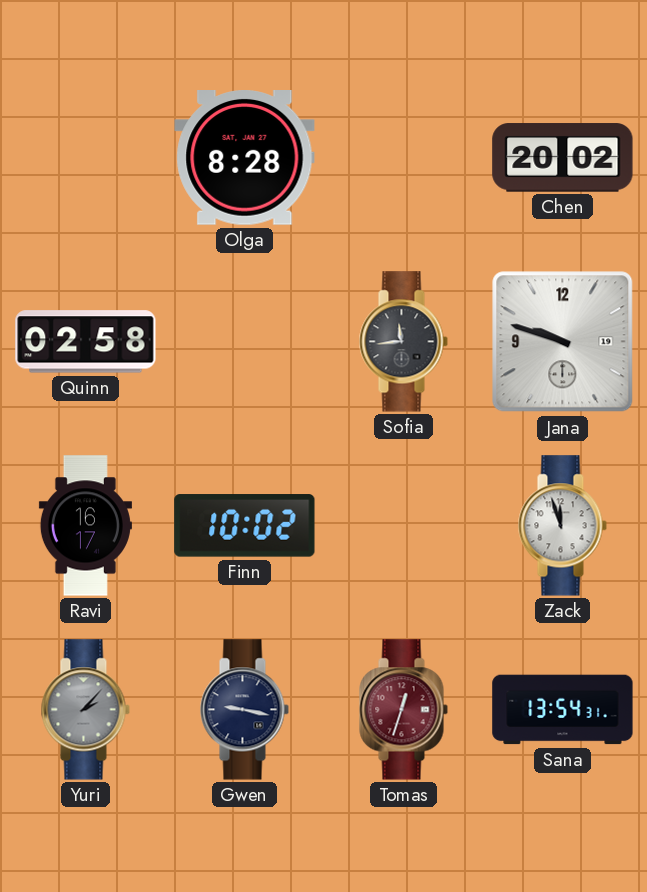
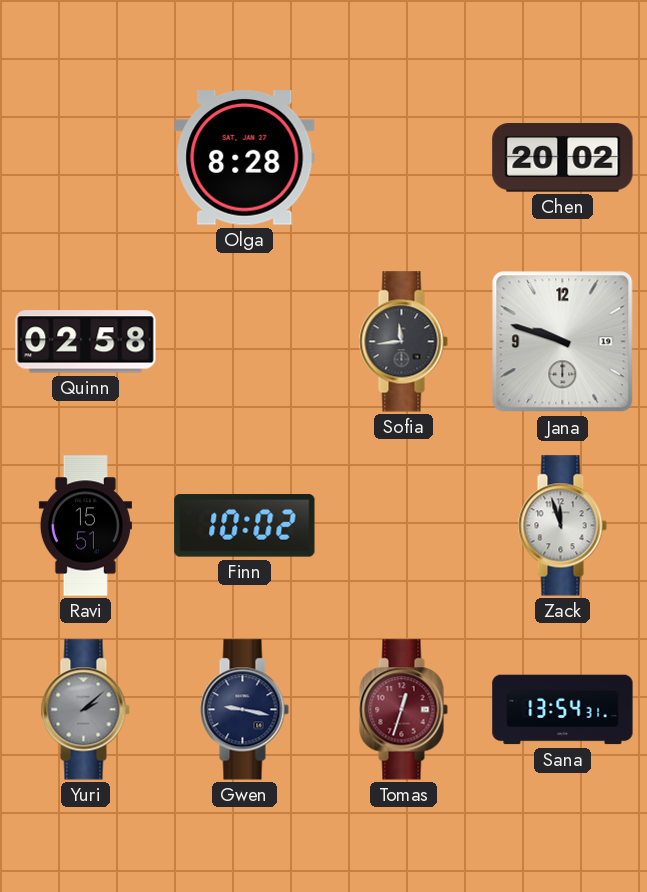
Ravi: 16:17 -> 15:51
Yuri: 2:07 -> 2:08
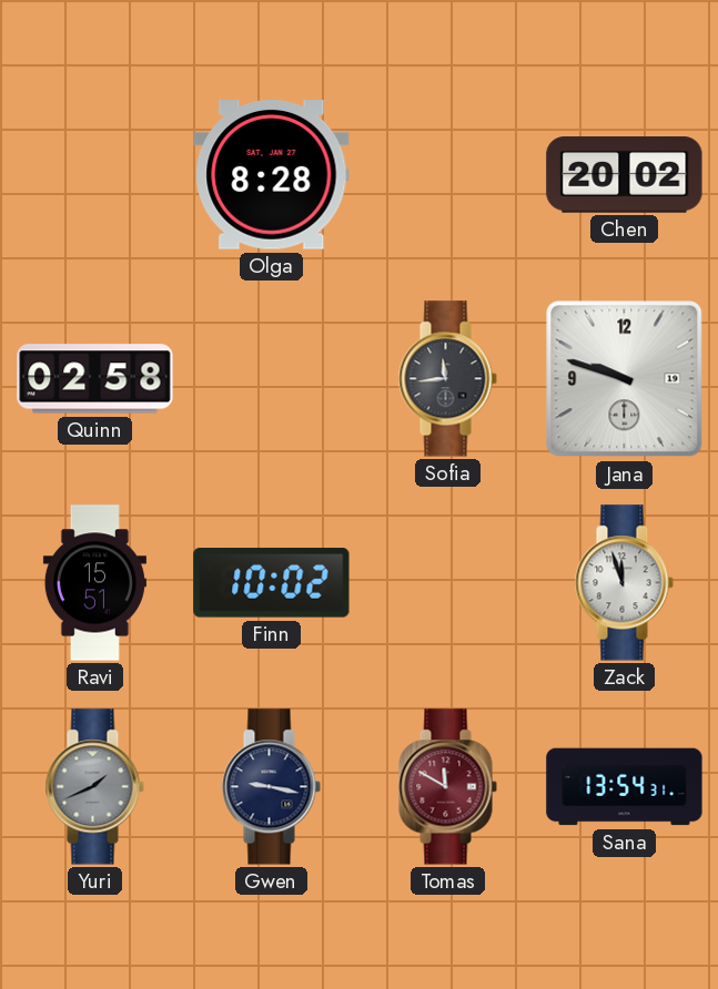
Yuri: 2:08 -> 1:41
Tomas: 12:33 -> 11:50
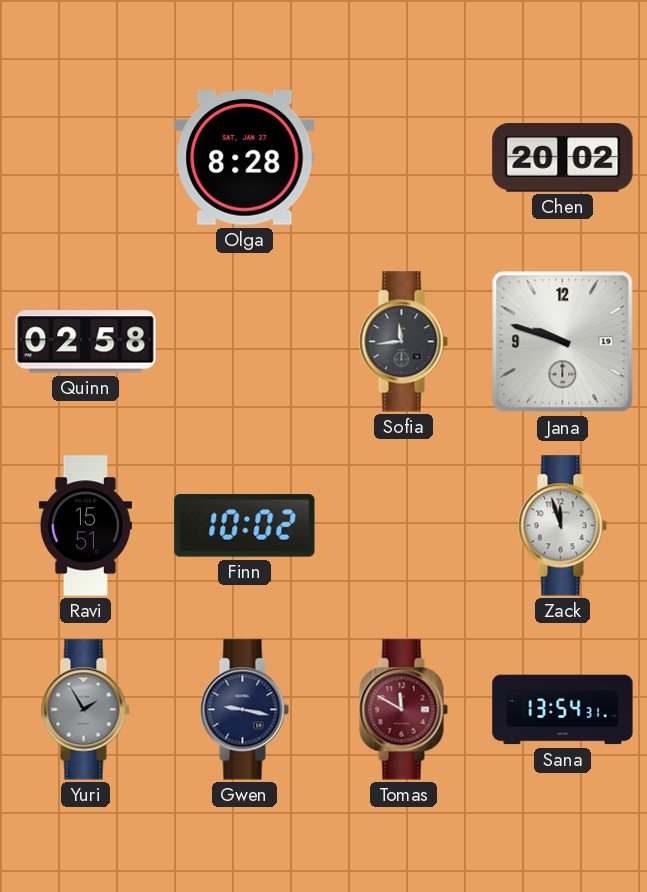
Yuri: 1:41 -> 1:55
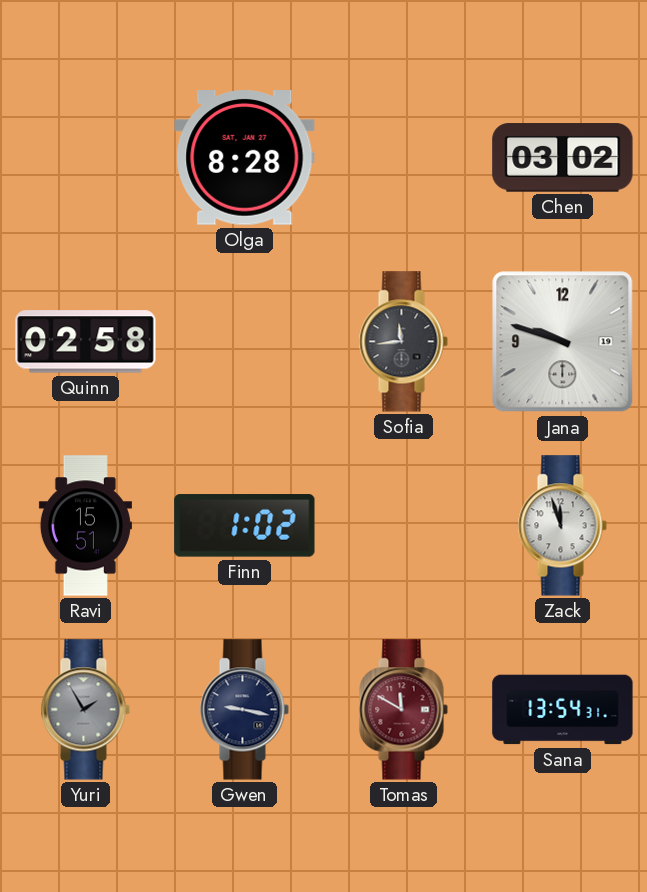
Chen: 20:02 -> 03:02
Finn: 10:02 -> 1:02
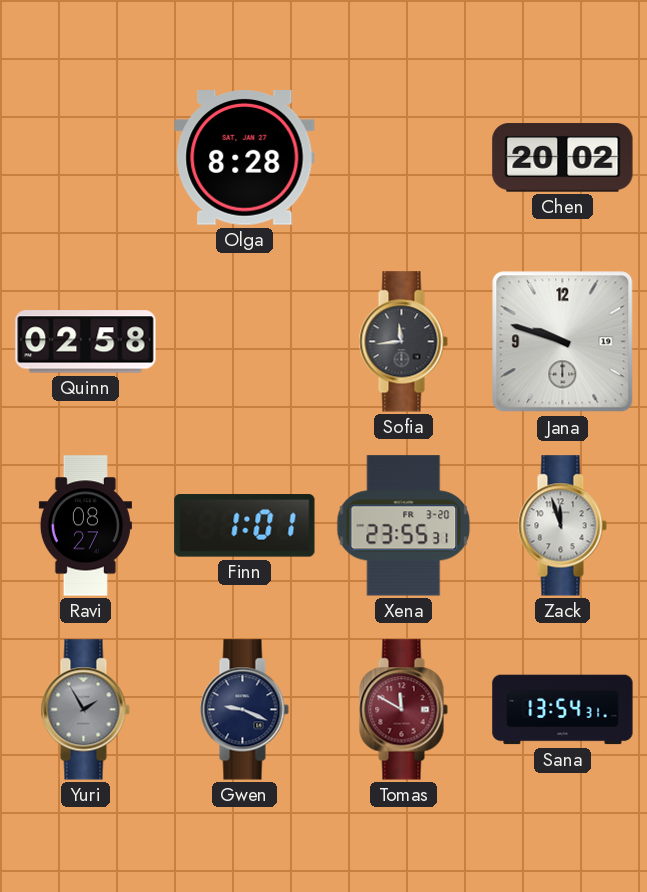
Chen: 03:02 -> 20:02
Ravi: 15:51 -> 08:27
Finn: 1:02 -> 1:01
Xena: none -> 23:55
Gwen: 9:17 -> 9:19
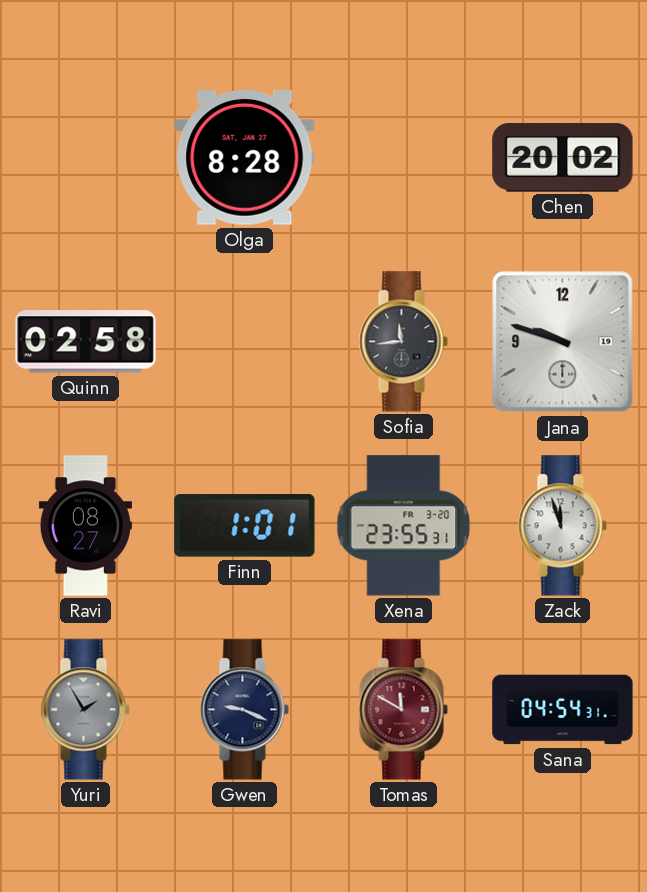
Sana: 13:54 -> 04:54
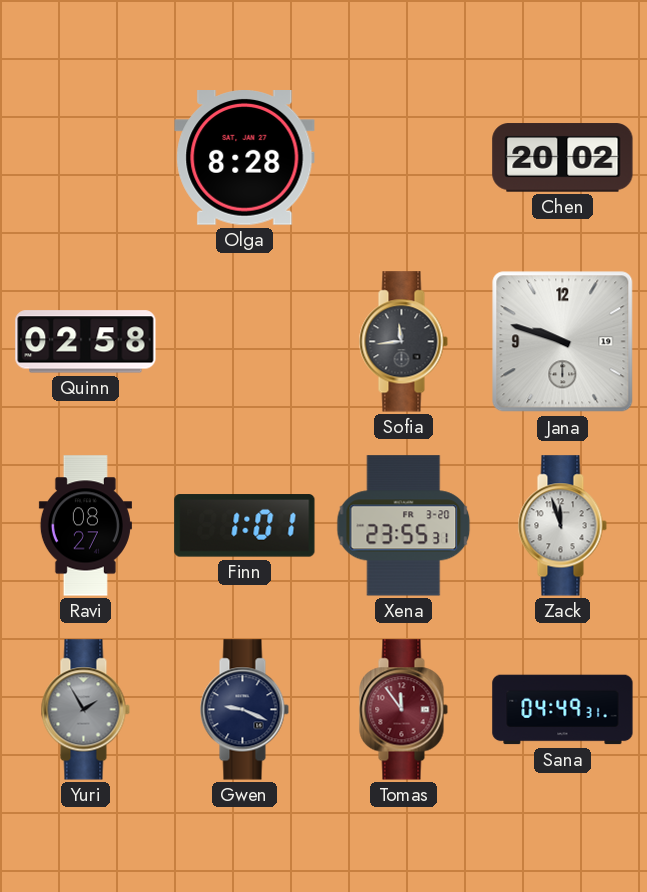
Tomas: 11:50 -> 11:54
Sana: 04:54 -> 04:49
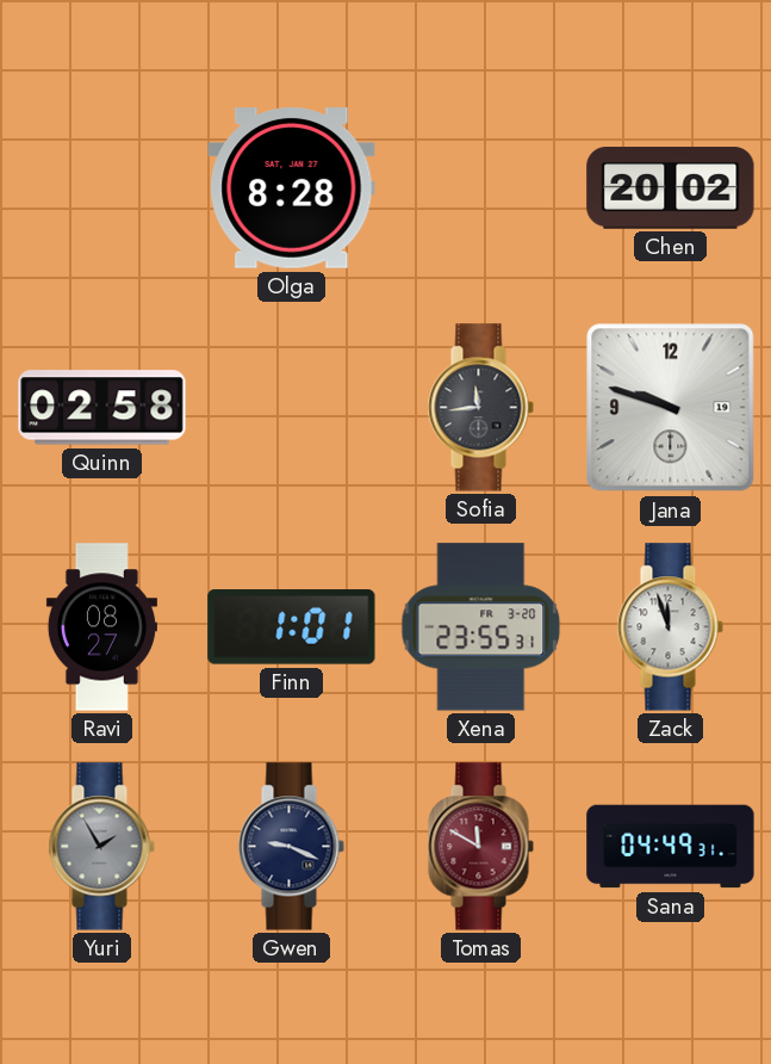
Tomas: 11:54 -> 11:50
